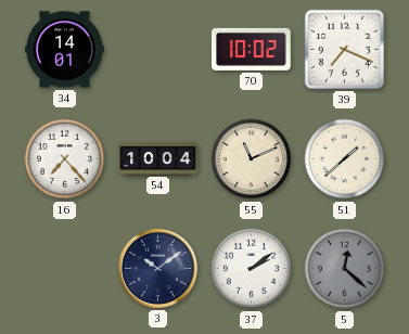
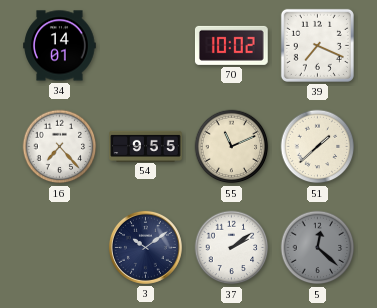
54: 10:04 -> 9:55
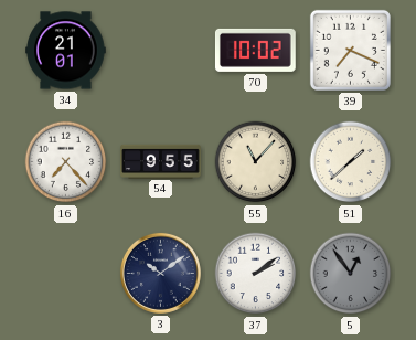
34: 14:01 -> 21:01
55: 11:11 -> 11:07
5: 12:22 -> 12:54
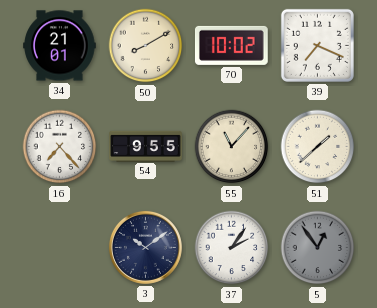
50: none -> 8:10
37: 2:09 -> 2:06
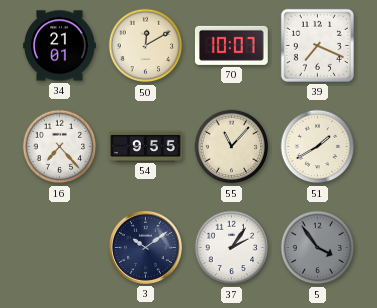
50: 8:10 -> 12:10
70: 10:02 -> 10:07
51: 1:38 -> 1:40
5: 12:54 -> 3:54
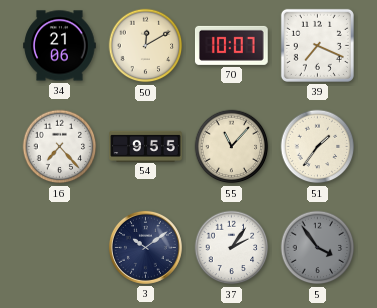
34: 21:01 -> 21:06
51: 1:40 -> 1:36
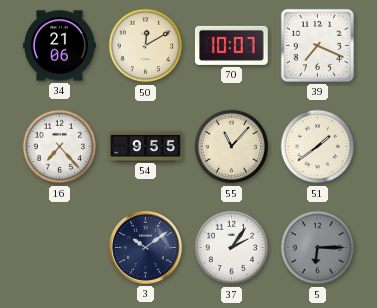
51: 1:36 -> 1:39
5: 3:54 -> 6:15
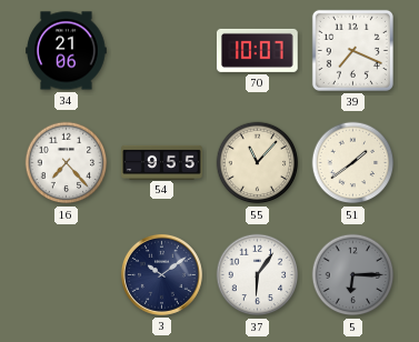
50: 12:10 -> none
37: 2:06 -> 6:06
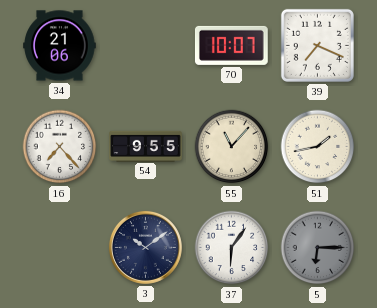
51: 1:39 -> 1:43
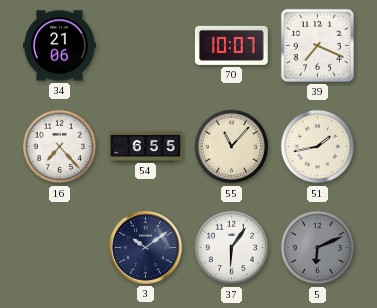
54: 9:55 -> 6:55
5: 6:15 -> 6:11
